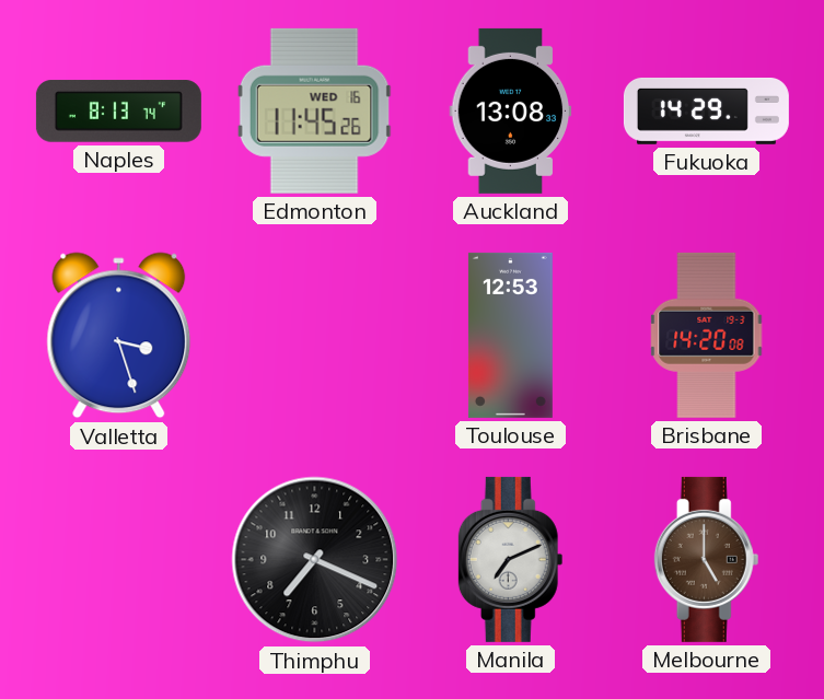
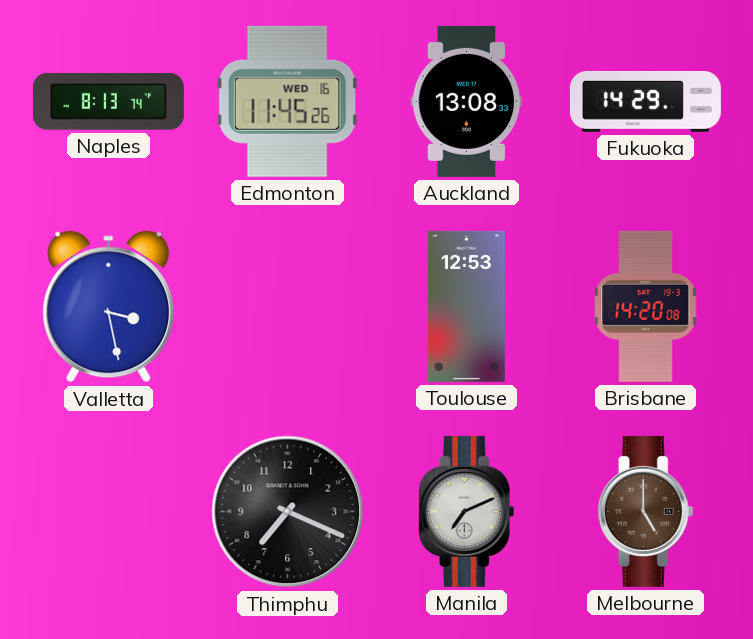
Valletta: 3:27 -> 3:28
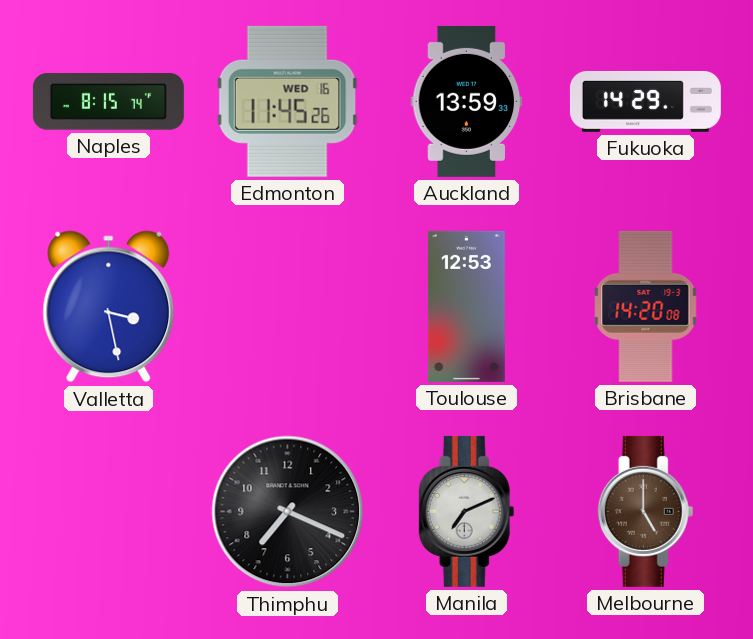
Naples: 8:13 -> 8:15
Auckland: 13:08 -> 13:59
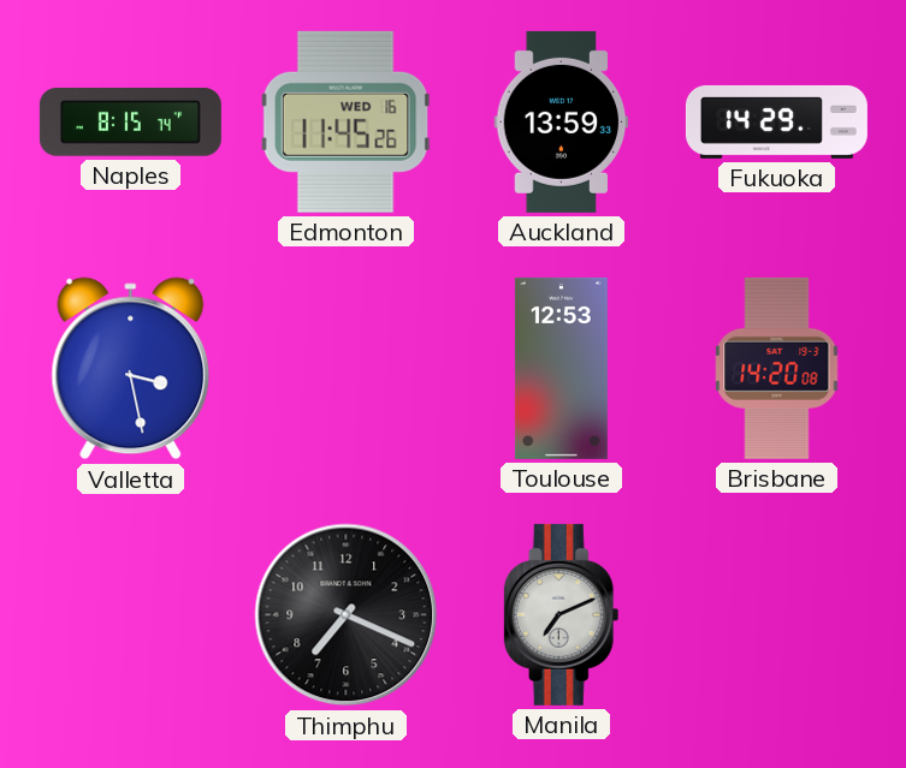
Melbourne: 5:00 -> none
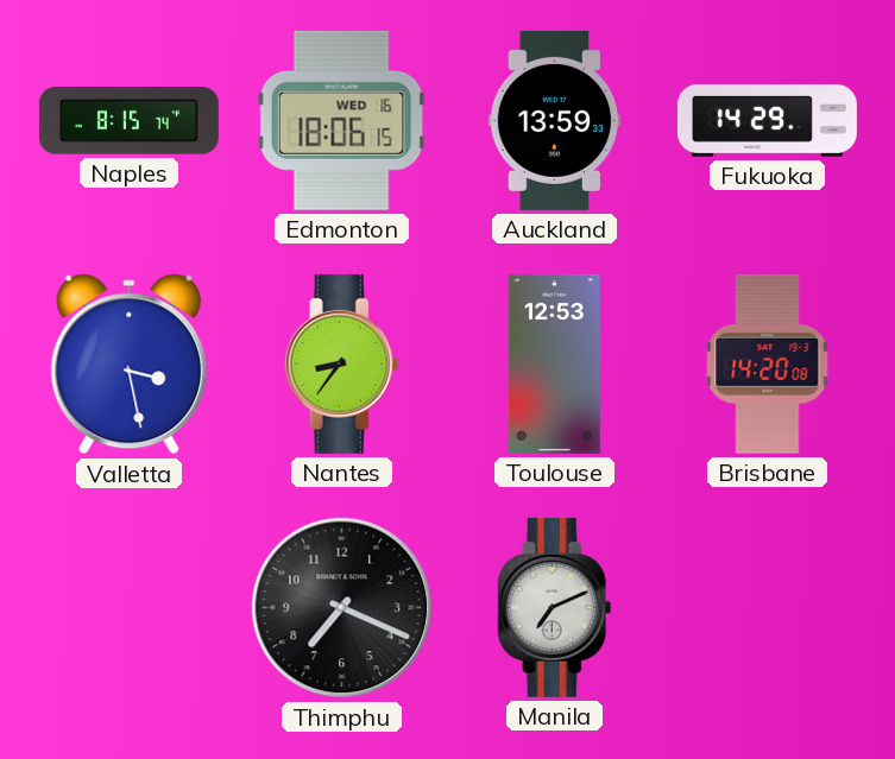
Edmonton: 11:45 -> 18:06
Nantes: none -> 8:36
